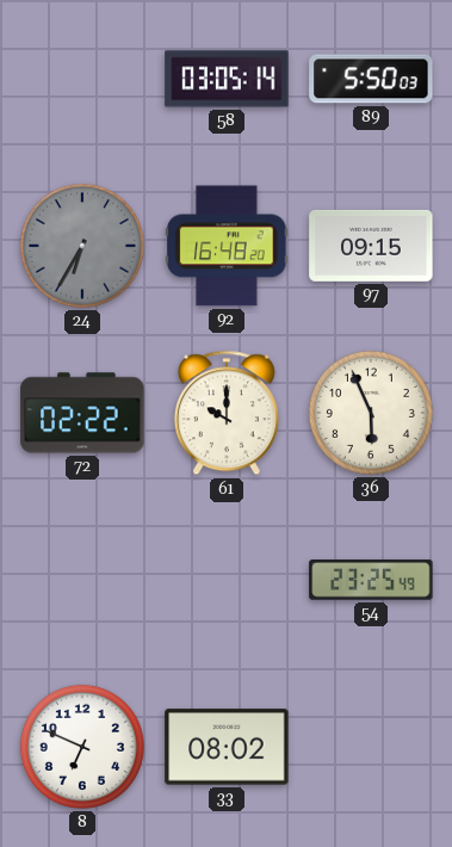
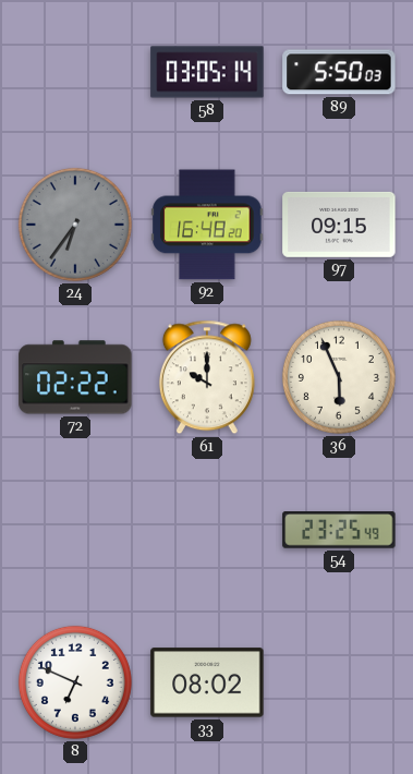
24: 6:35 -> 6:36
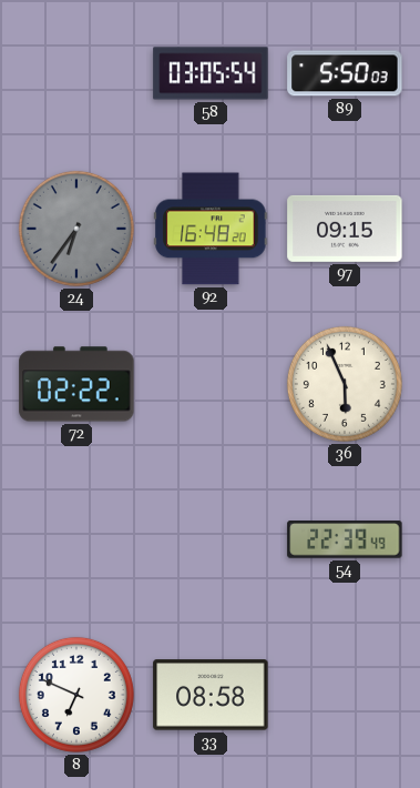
58: 03:05:14 -> 03:05:54
61: 10:00 -> none
54: 23:25 -> 22:39
33: 08:02 -> 08:58
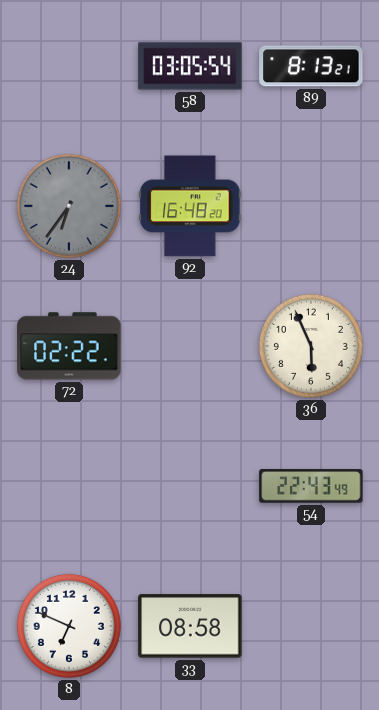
89: 5:50 -> 8:13
97: 09:15 -> none
54: 22:39 -> 22:43
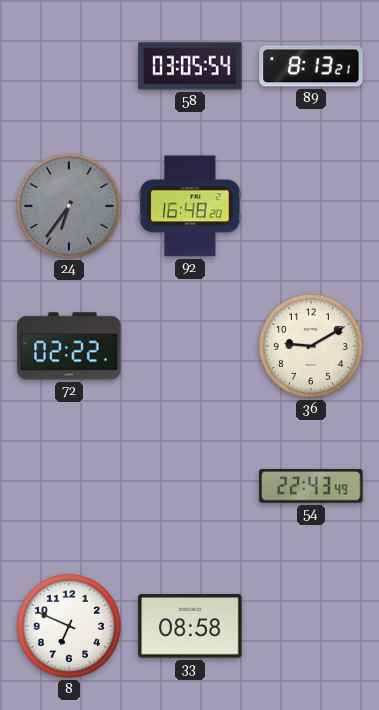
36: 5:56 -> 9:10
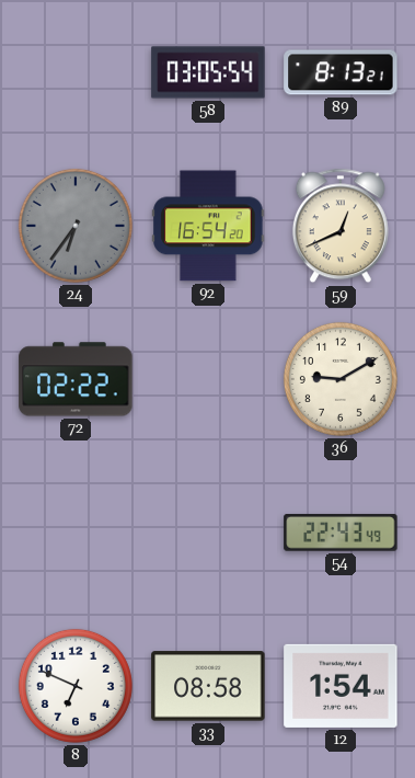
92: 16:48 -> 16:54
59: none -> 12:41
12: none -> 1:54
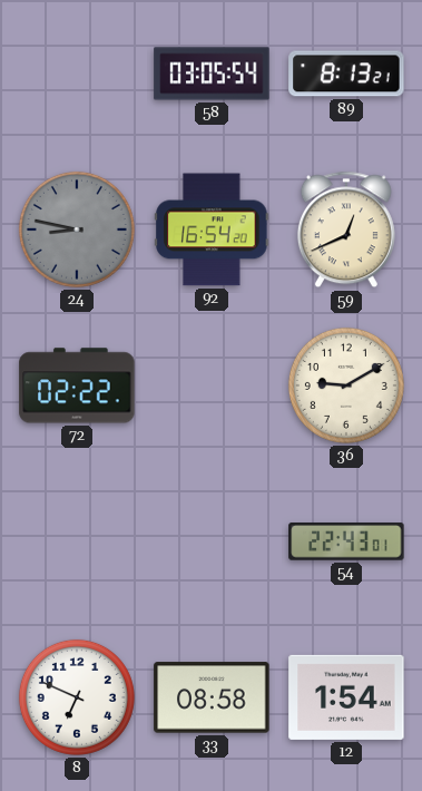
24: 6:36 -> 8:47
54: 22:43:49 -> 22:43:01
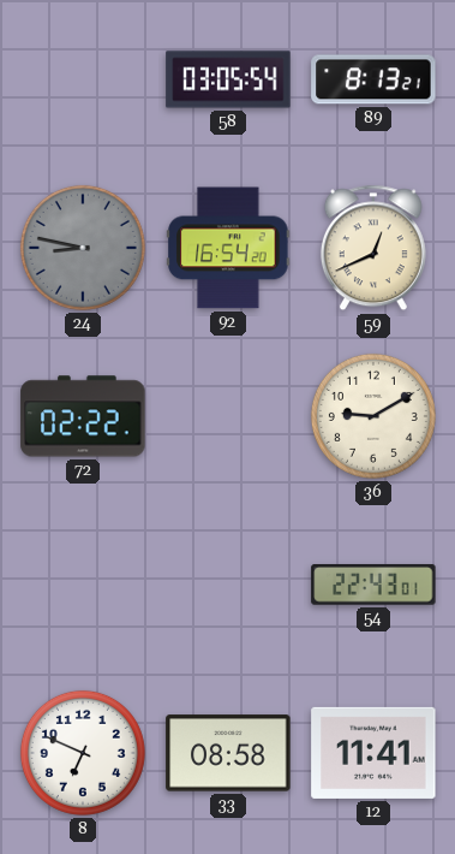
12: 1:54 -> 11:41
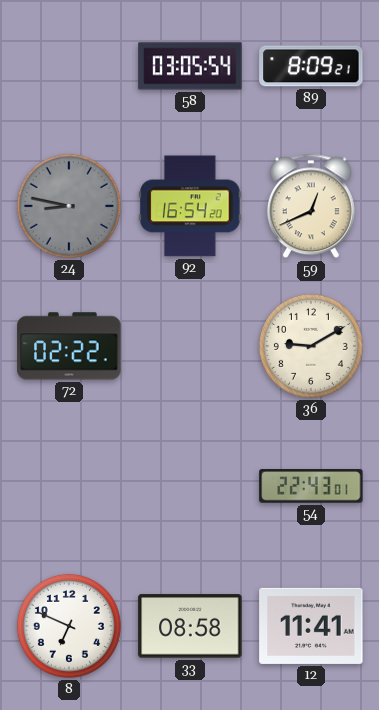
89: 8:13 -> 8:09
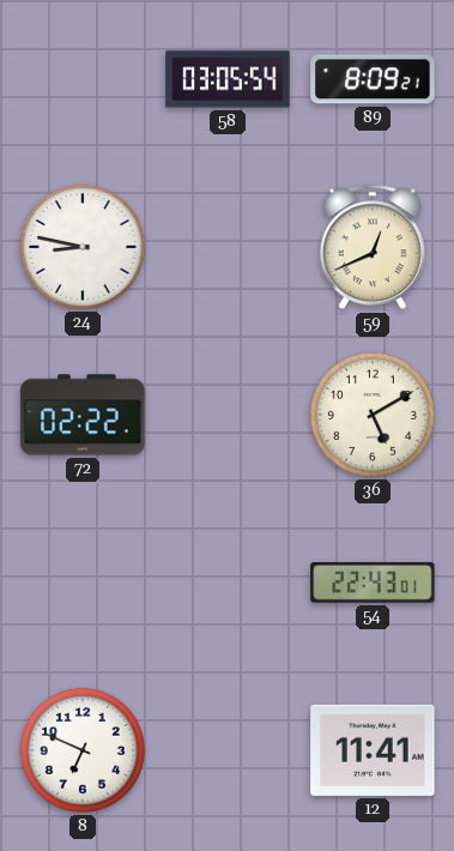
24 dial: grey -> white
92: 16:54 -> none
36: 9:10 -> 5:10
33: 08:58 -> none
